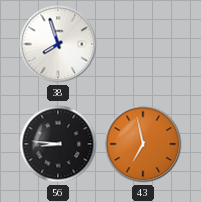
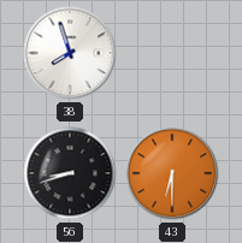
56: 8:46 -> 8:42
43: 6:58 -> 6:30
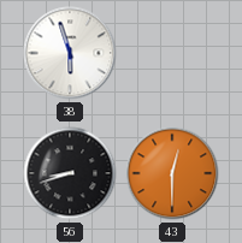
38: 7:57 -> 5:57
43: 6:30 -> 12:30
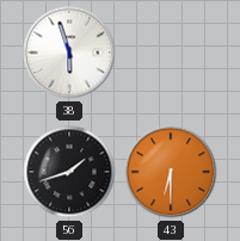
56: 8:42 -> 1:42
43: 12:30 -> 6:30
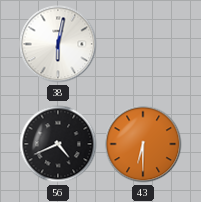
38: 5:57 -> 6:02
56: 1:42 -> 4:41
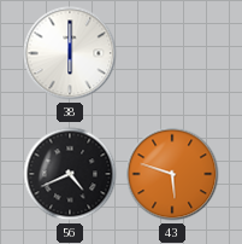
38: 6:02 -> 6:00
43: 6:30 -> 5:48
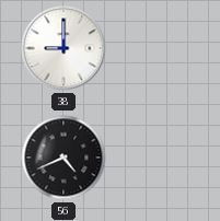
38: 6:00 -> 9:00
43: 5:48 -> none
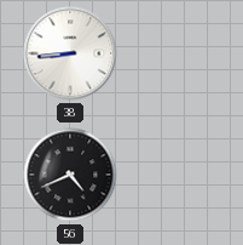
38: 9:00 -> 8:44
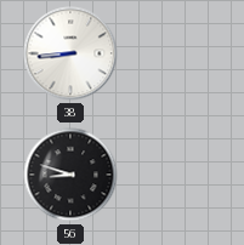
56: 4:41 -> 8:48
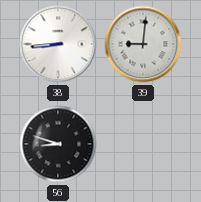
39: none -> 9:01
